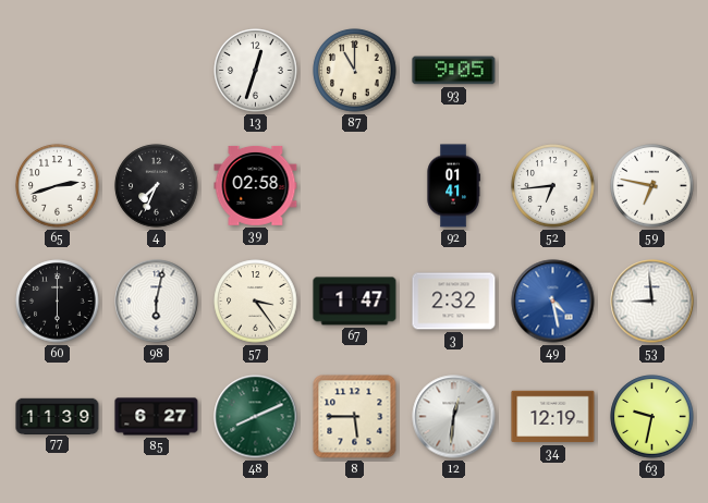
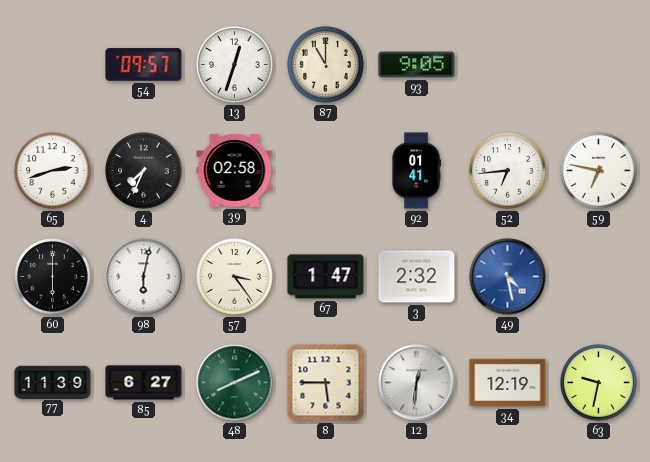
54: none -> 09:57
53: 8:59 -> none
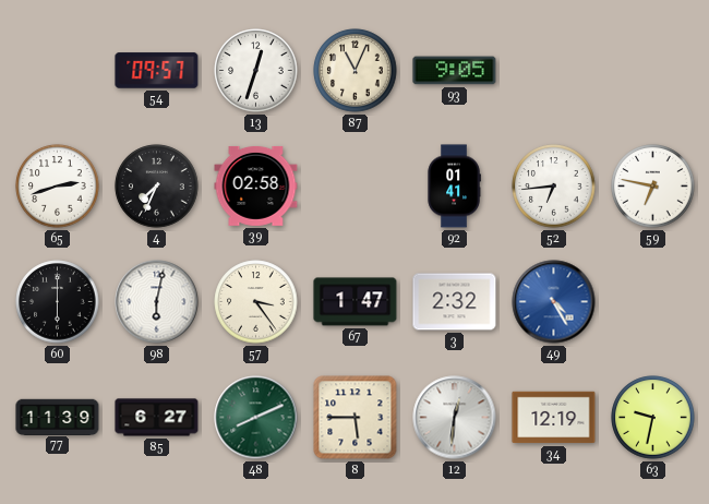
87: 11:00 -> 11:04
49: 4:28 -> 4:25
